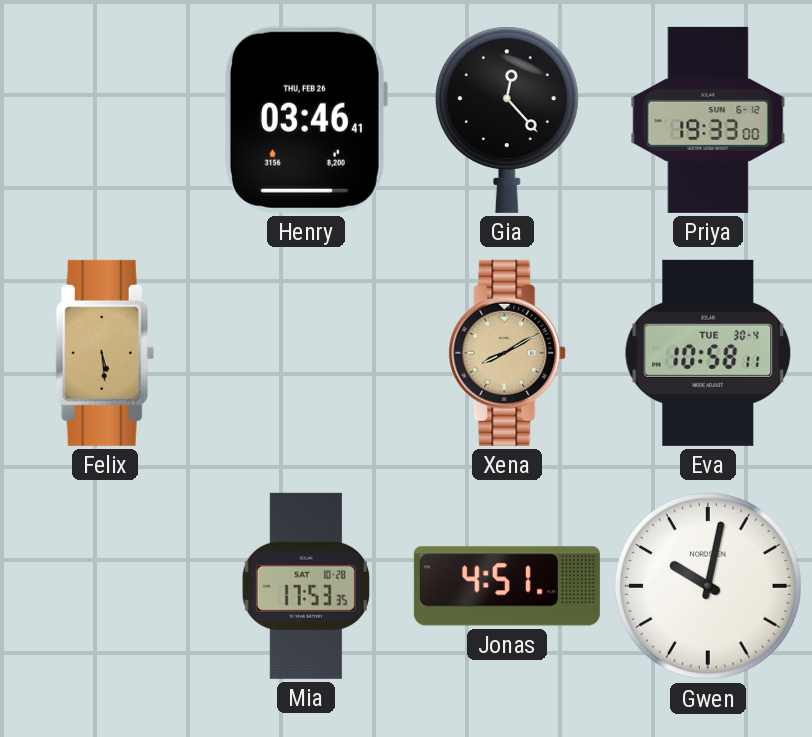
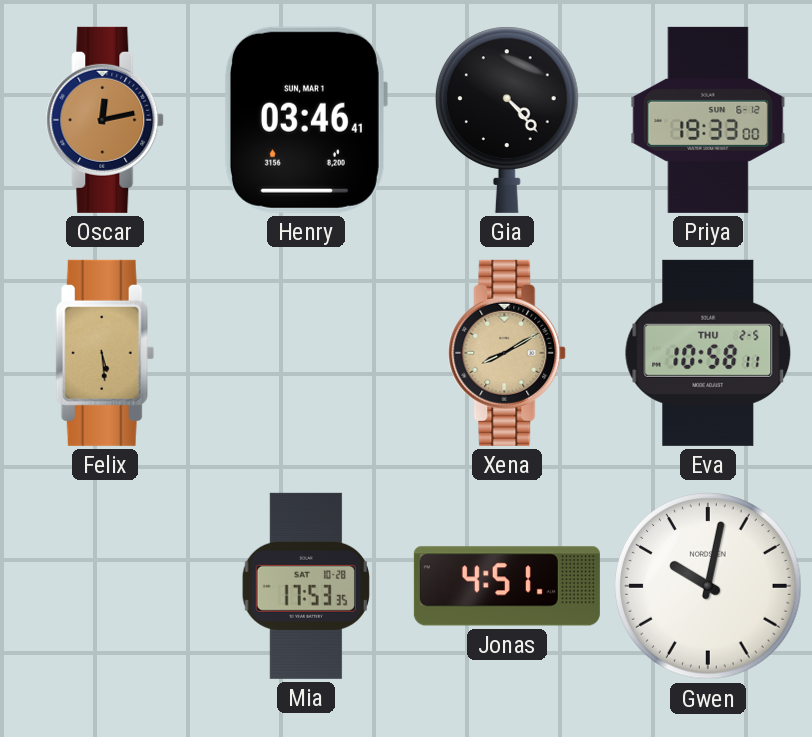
Oscar: none -> 12:13
Henry date: THU, FEB 26 -> SUN, MAR 1
Gia: 12:23 -> 4:23
Eva date: TUE 30-4 -> THU 2-5
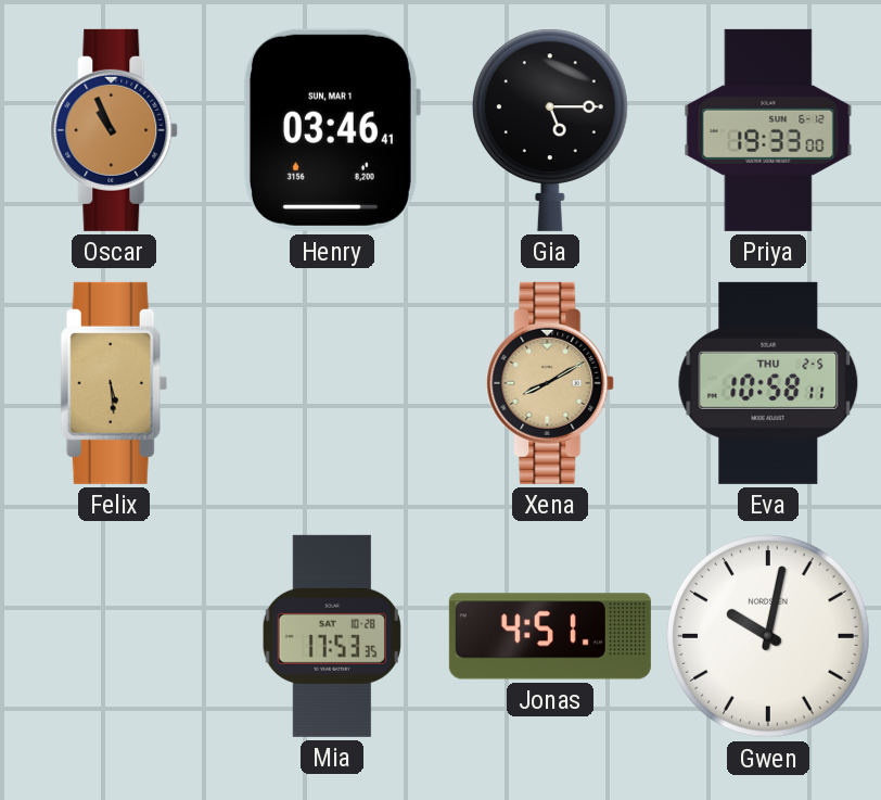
Oscar: 12:13 -> 10:56
Gia: 4:23 -> 5:15
